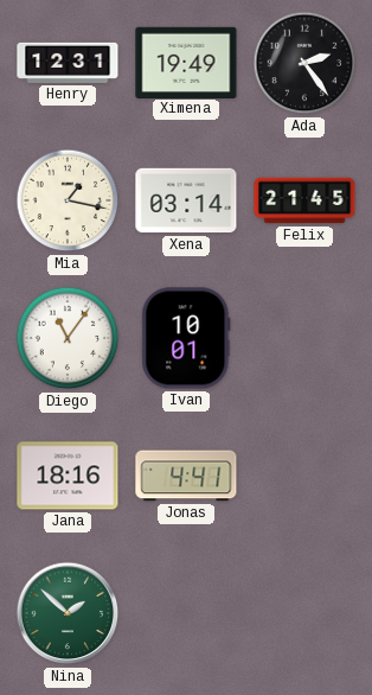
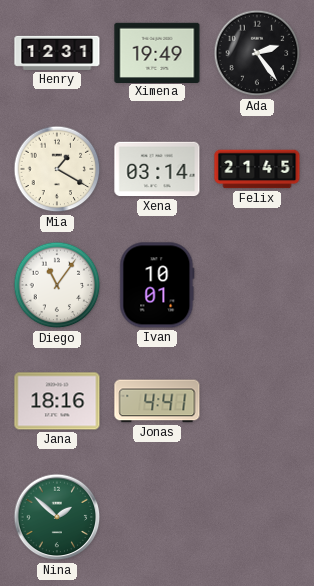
Mia: 1:17 -> 1:20
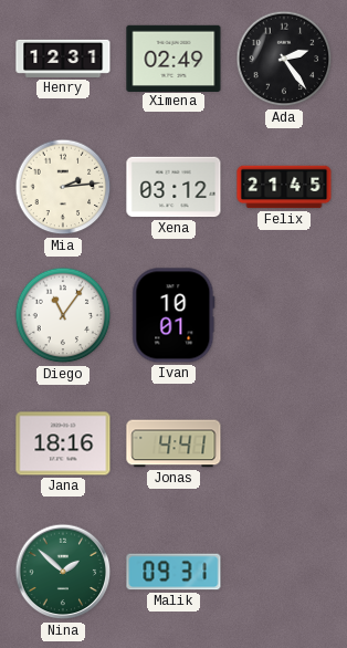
Ximena: 19:49 -> 02:49
Mia: 1:20 -> 2:14
Xena: 03:14 -> 03:12
Malik: none -> 09:31
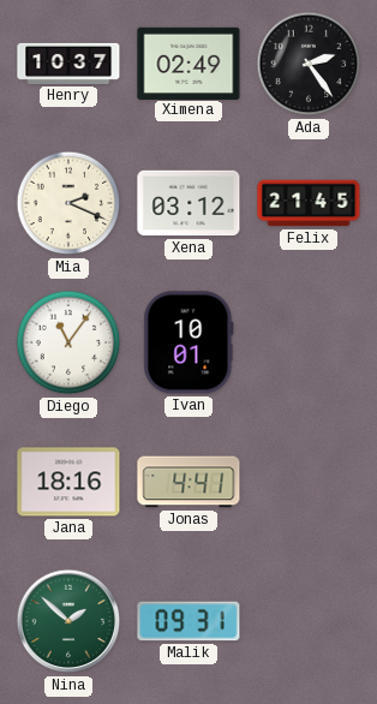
Henry: 12:31 -> 10:37
Mia: 2:14 -> 2:19
